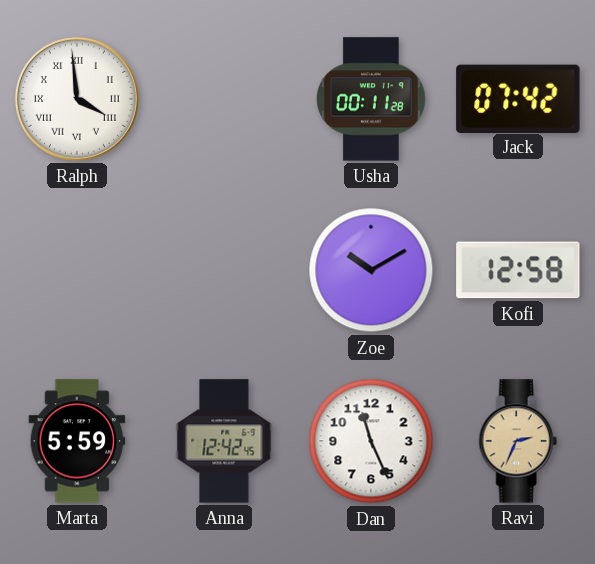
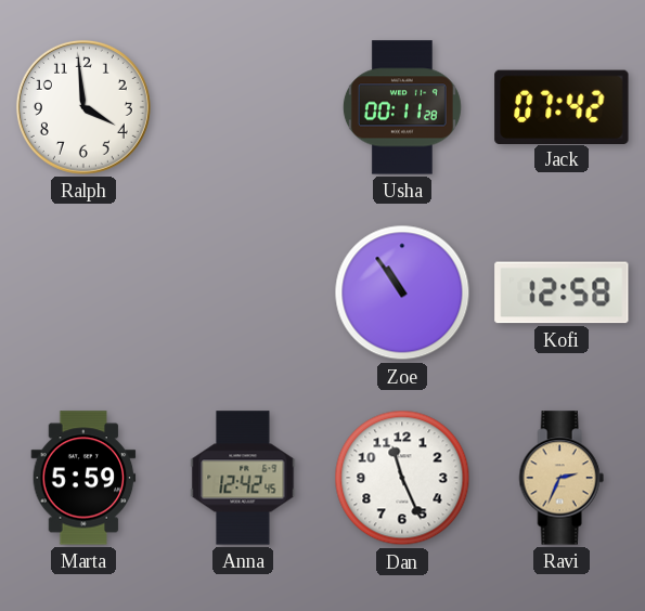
Ralph numerals: Roman -> Arabic
Zoe: 10:10 -> 10:54
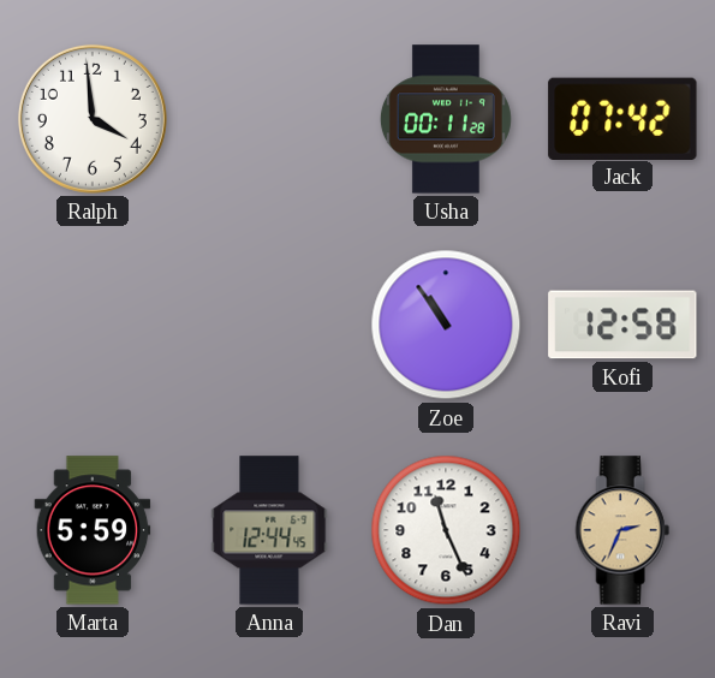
Anna: 12:42 -> 12:44
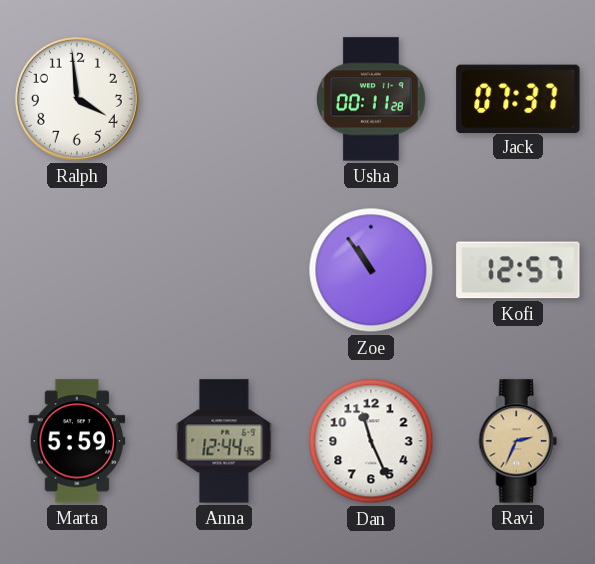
Jack: 07:42 -> 07:37
Kofi: 12:58 -> 12:57
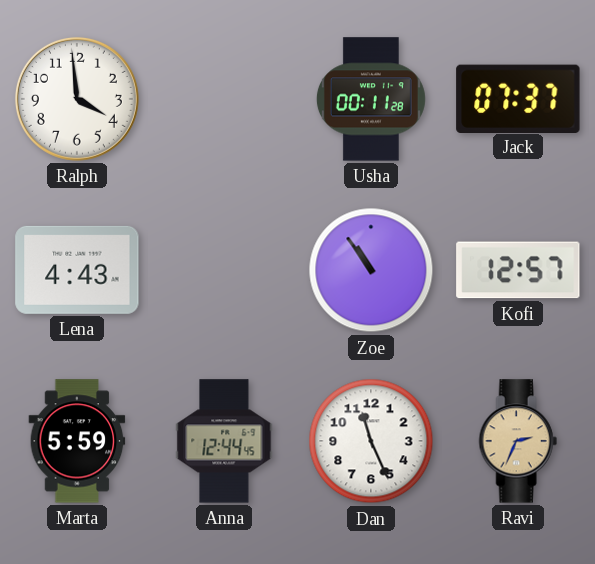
Lena: none -> 4:43
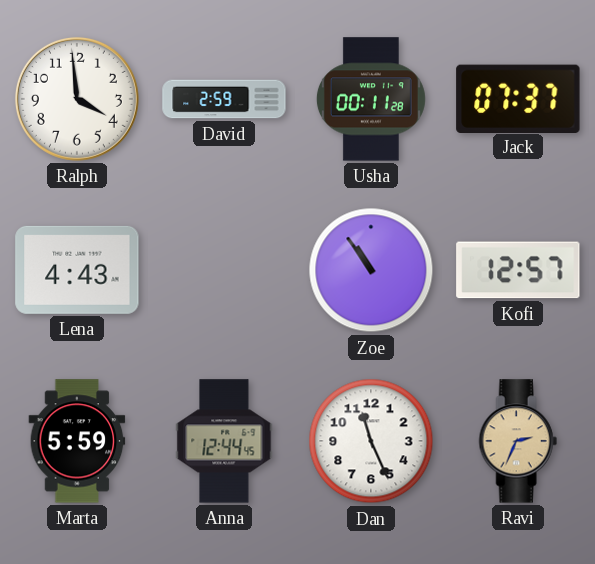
David: none -> 2:59
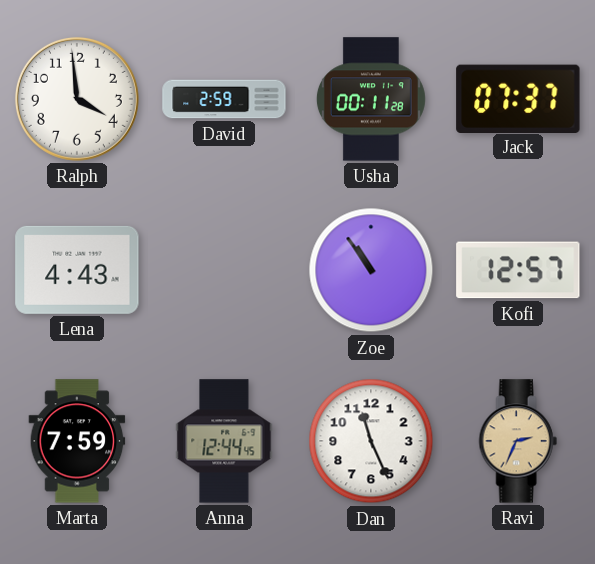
Marta: 5:59 -> 7:59
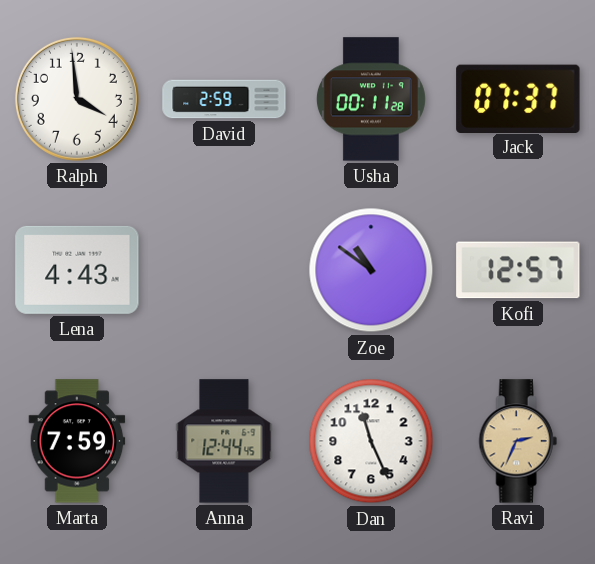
Zoe: 10:54 -> 10:51
